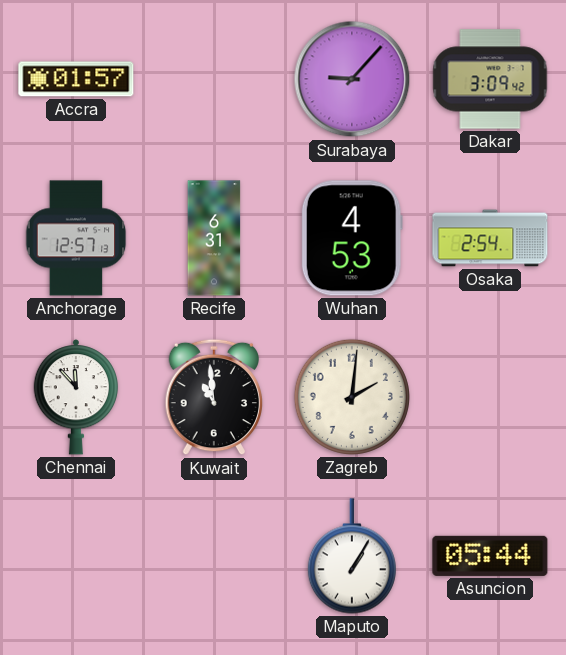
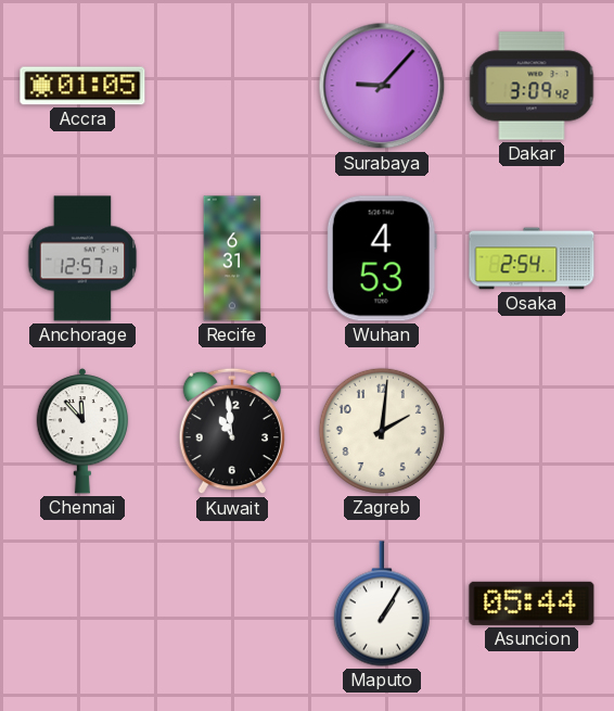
Accra: 01:57 -> 01:05
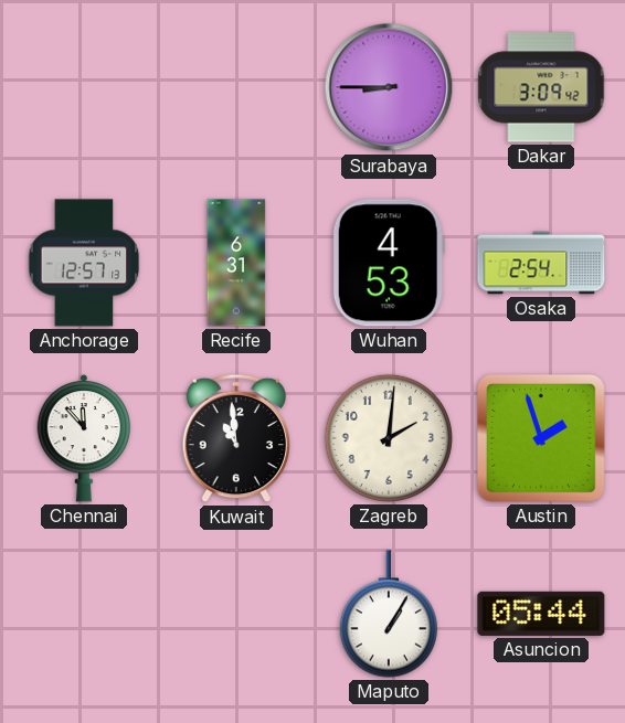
Accra: 01:05 -> none
Surabaya: 9:07 -> 8:45
Austin: none -> 1:57
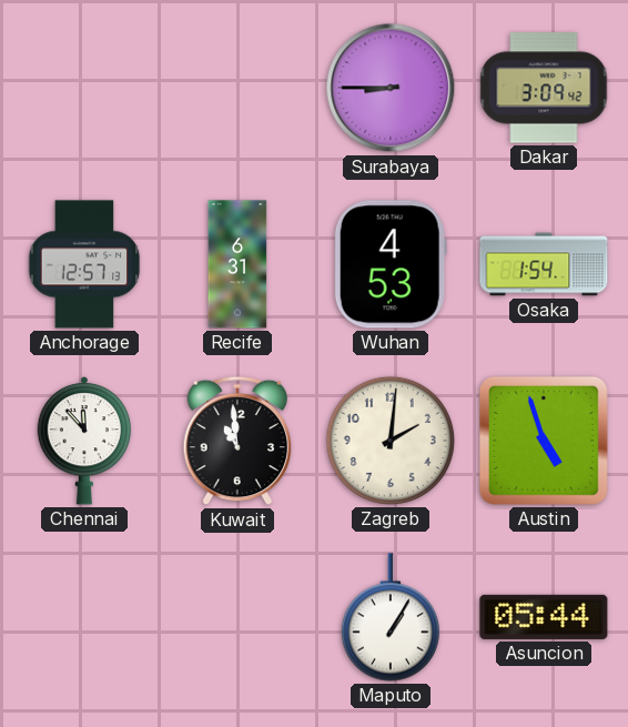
Osaka: 2:54 -> 1:54
Austin: 1:57 -> 4:57
